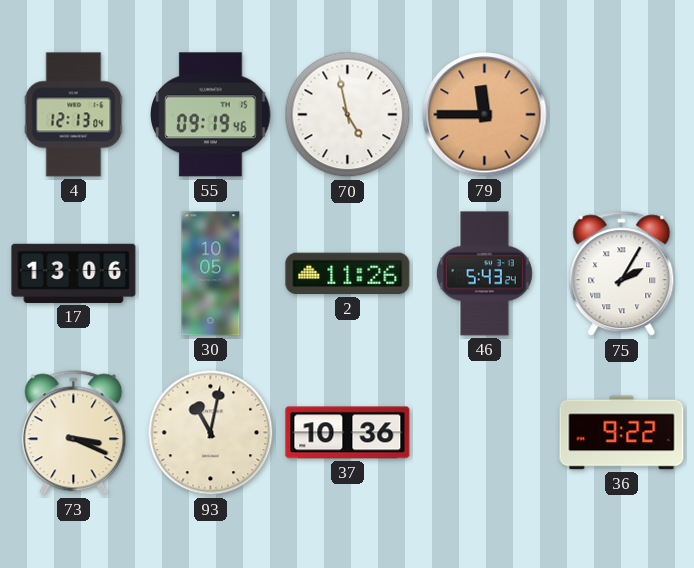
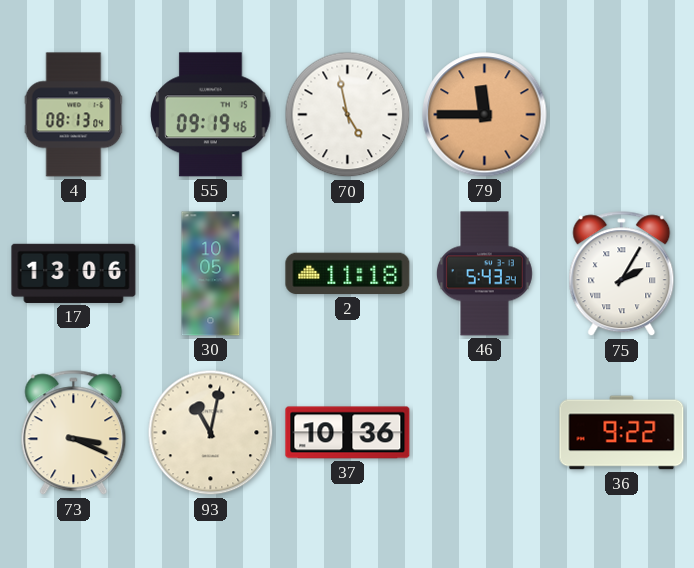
4: 12:13 -> 08:13
2: 11:26 -> 11:18
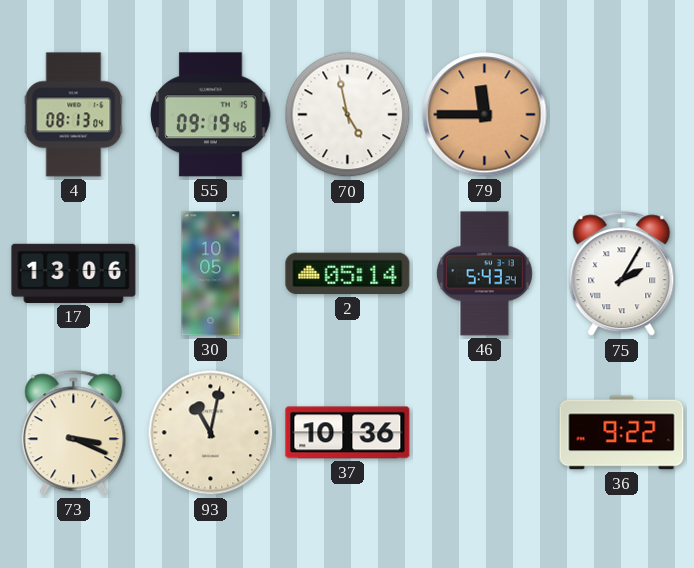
2: 11:18 -> 05:14
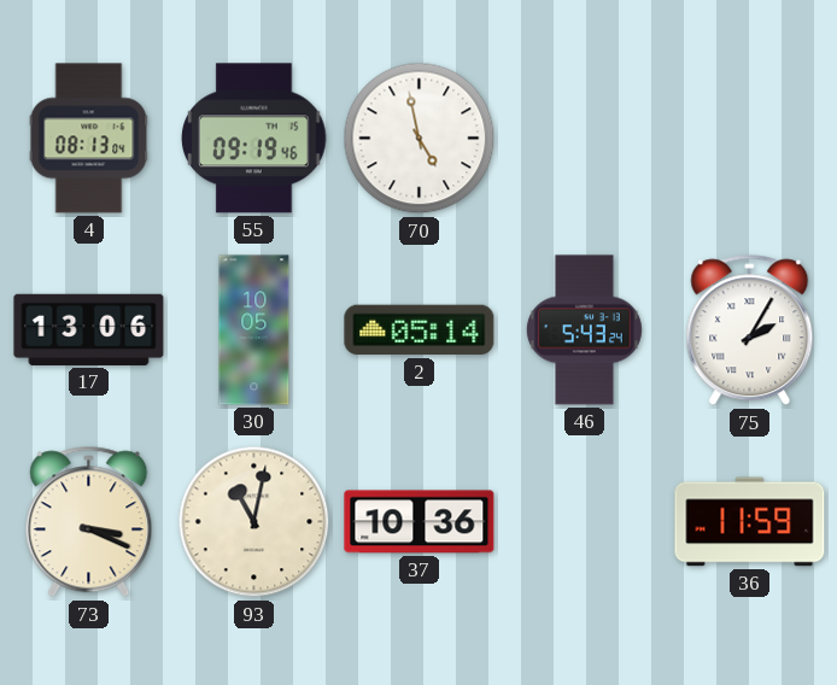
79: 11:45 -> none
36: 9:22 -> 11:59
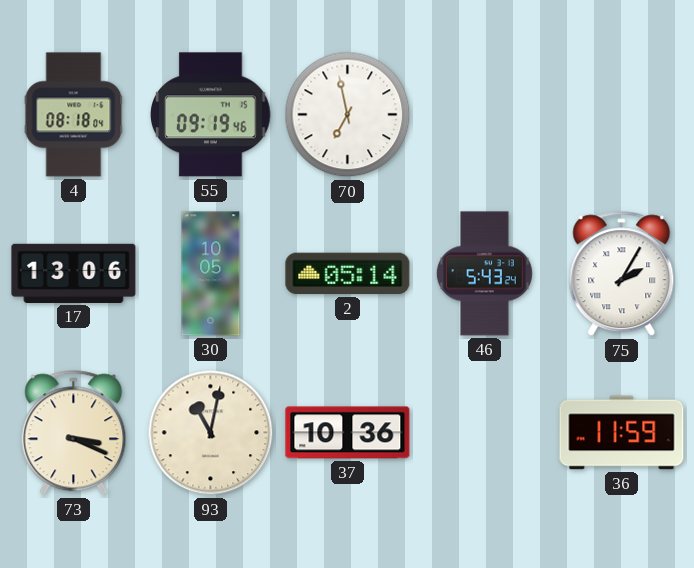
4: 08:13 -> 08:18
70: 4:58 -> 6:58
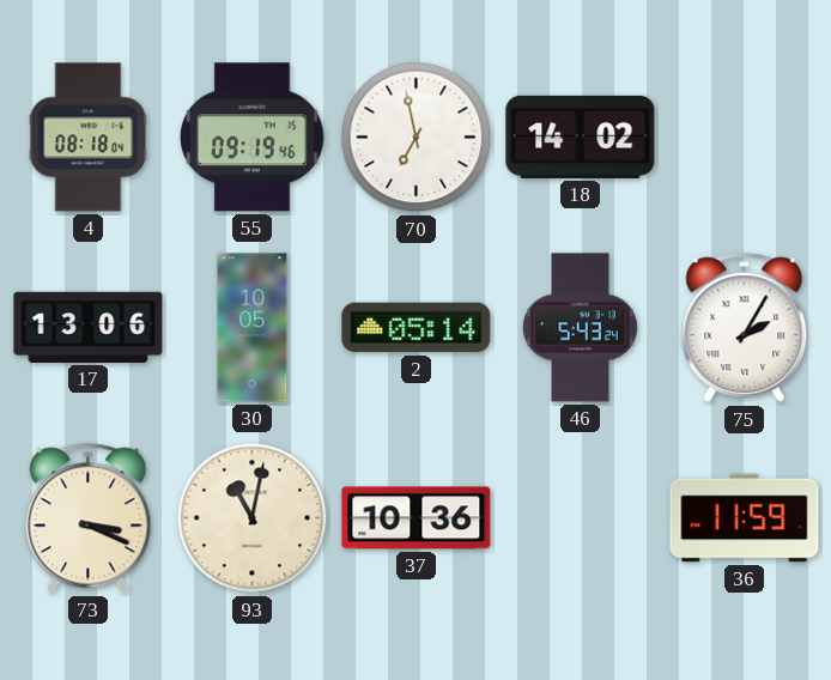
18: none -> 14:02
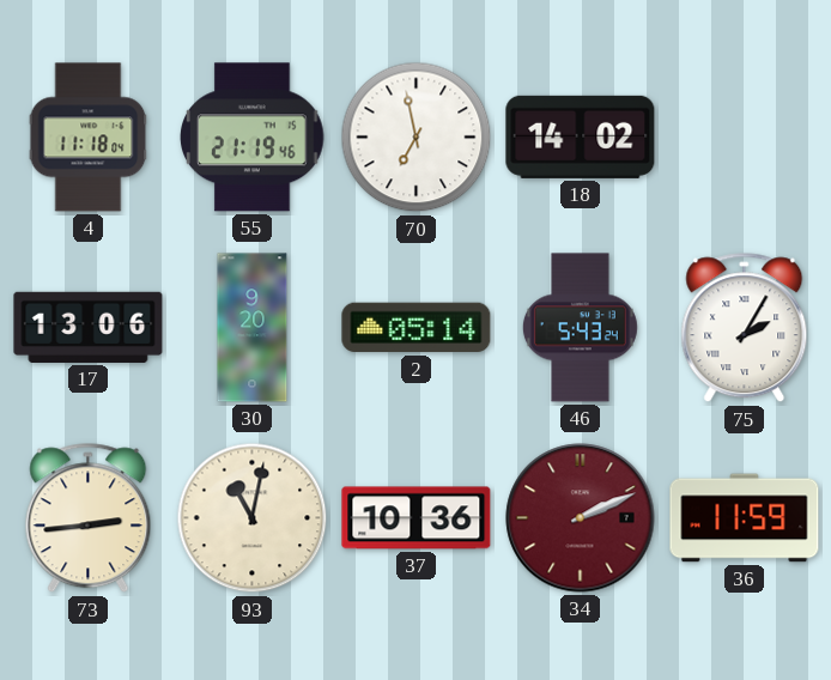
4: 08:18 -> 11:18
55: 09:19 -> 21:19
30: 10:05 -> 9:20
73: 3:19 -> 2:44
34: none -> 2:11
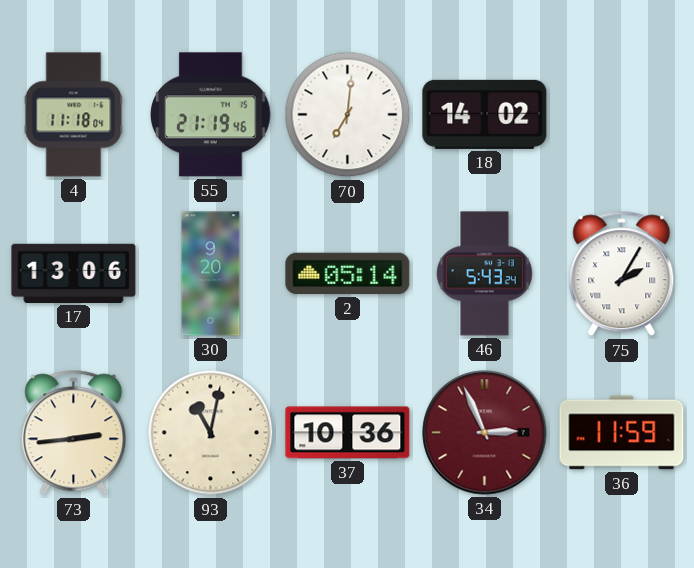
70: 6:58 -> 7:01
34: 2:11 -> 2:56
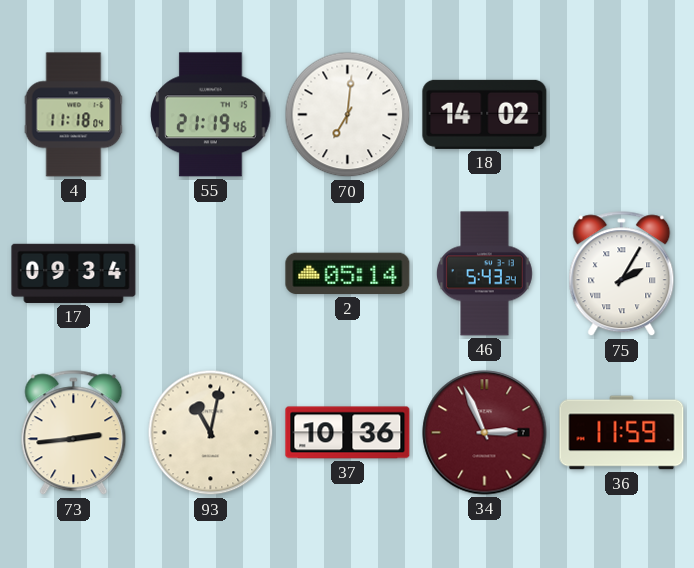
17: 13:06 -> 09:34
30: 9:20 -> none
